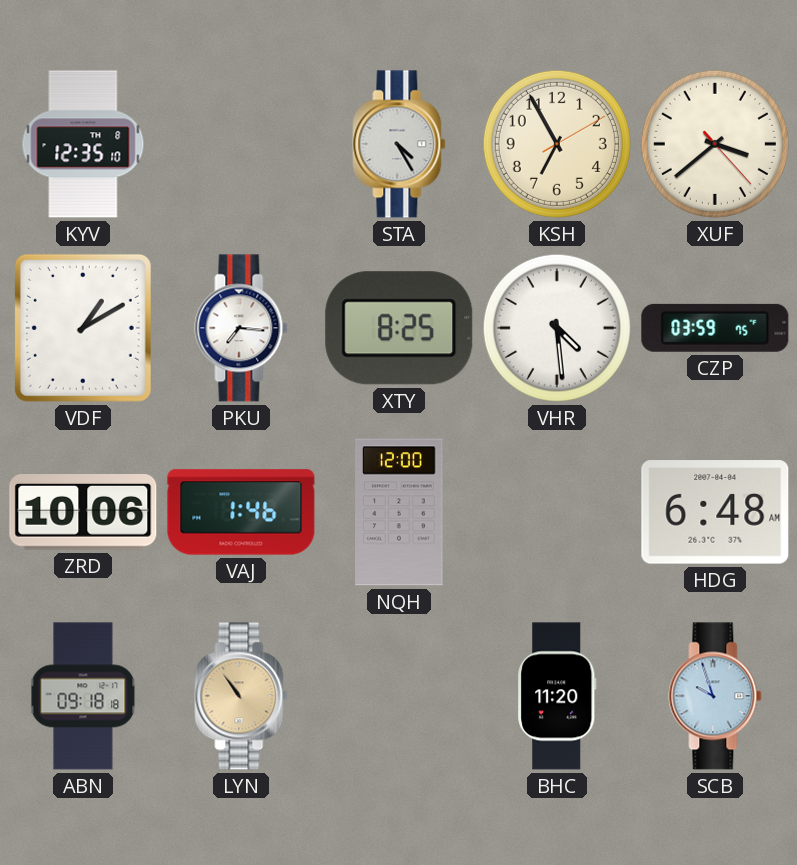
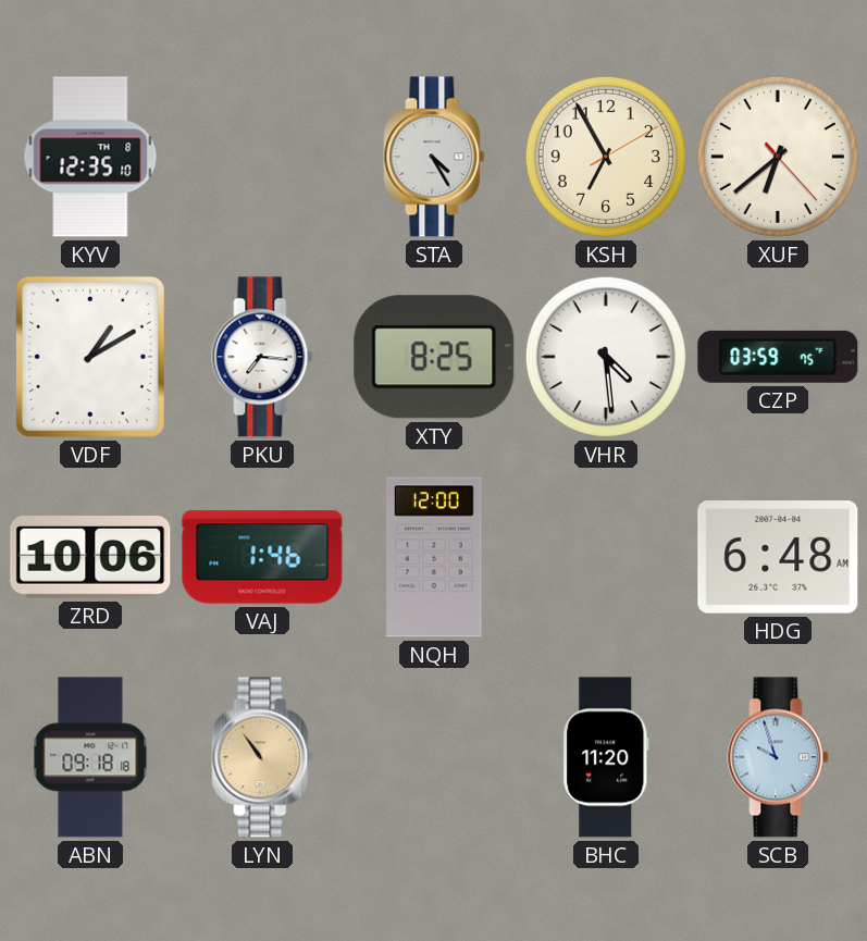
XUF: 3:38 -> 6:38
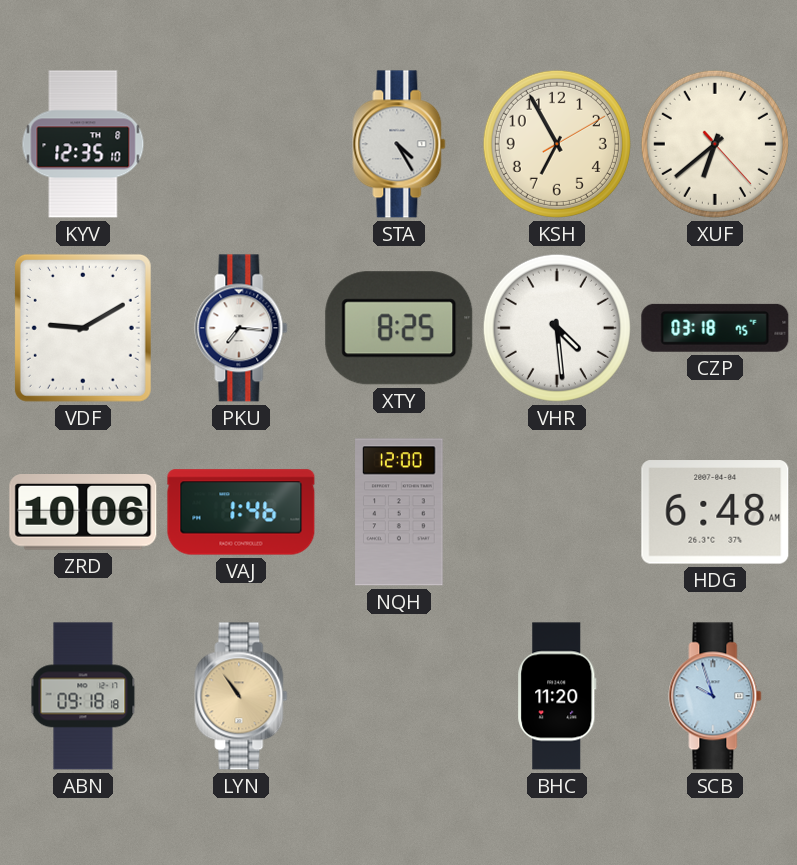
VDF: 1:10 -> 9:10
CZP: 03:59 -> 03:18
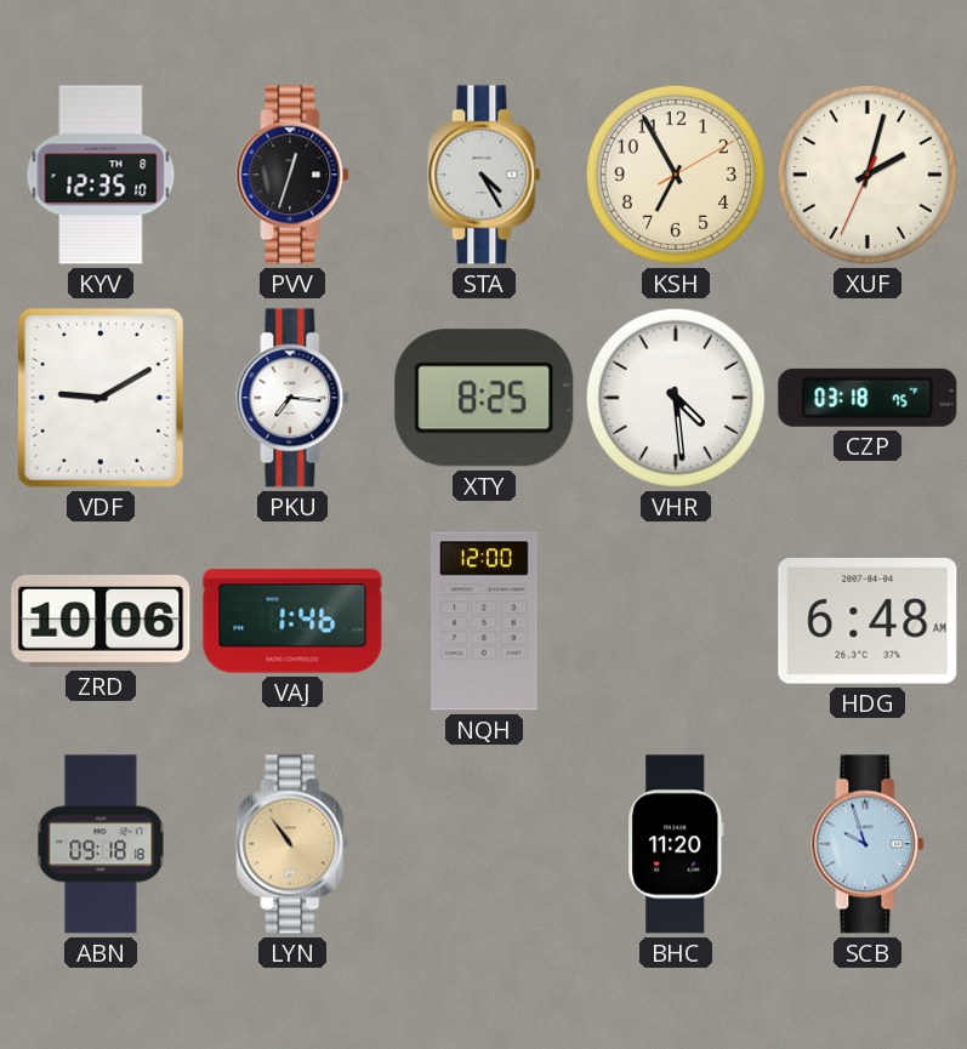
PVV: none -> 12:33
XUF: 6:38 -> 2:02
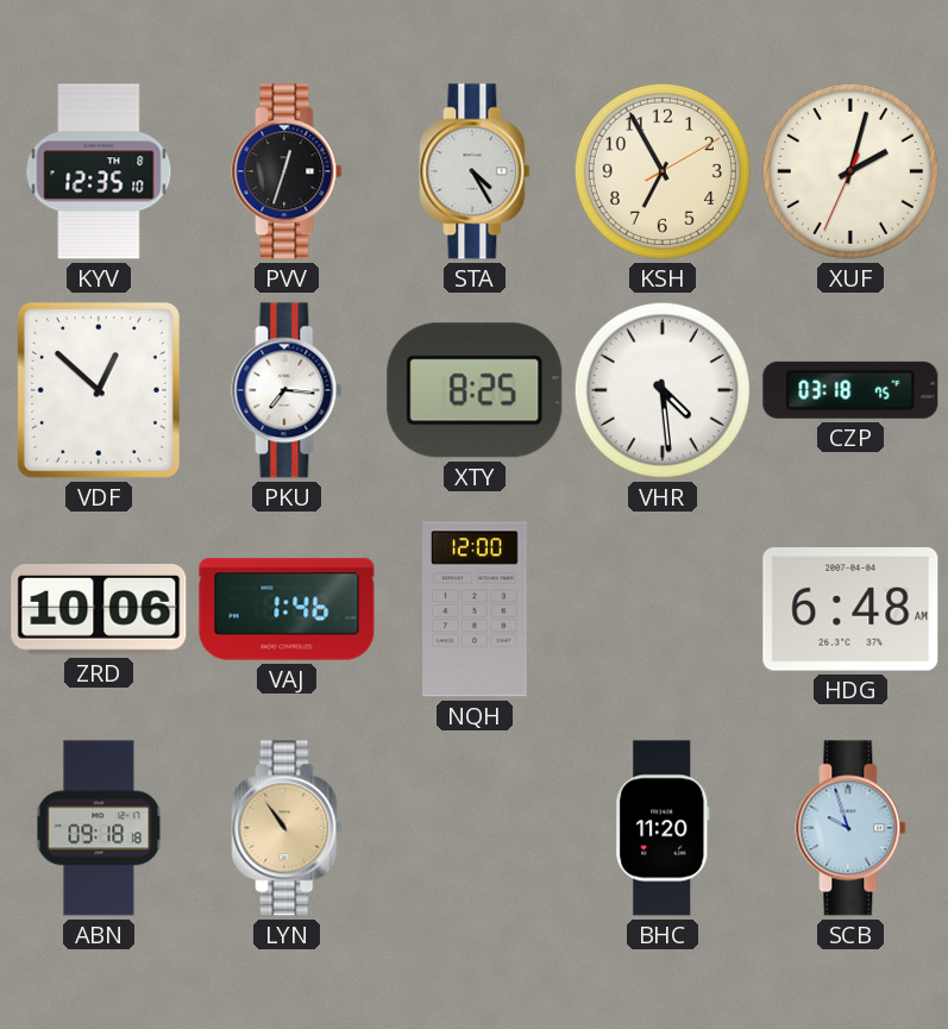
VDF: 9:10 -> 12:52
